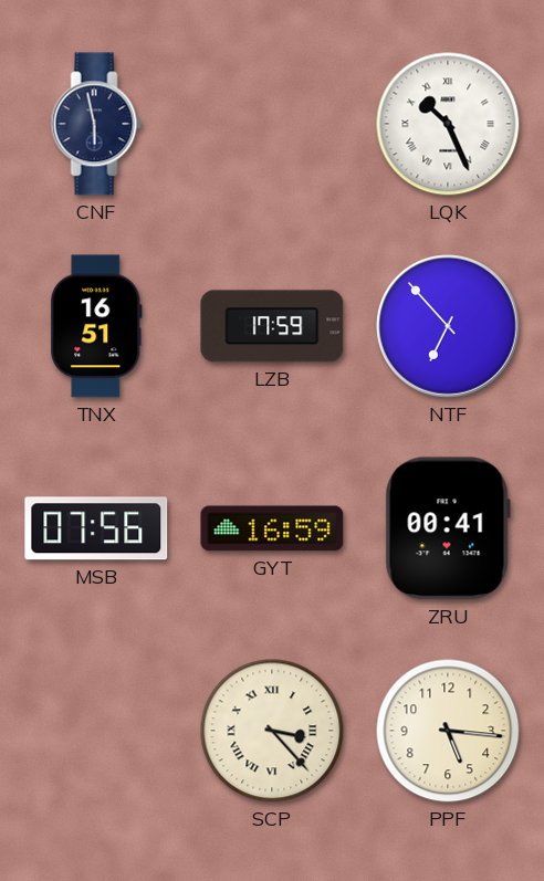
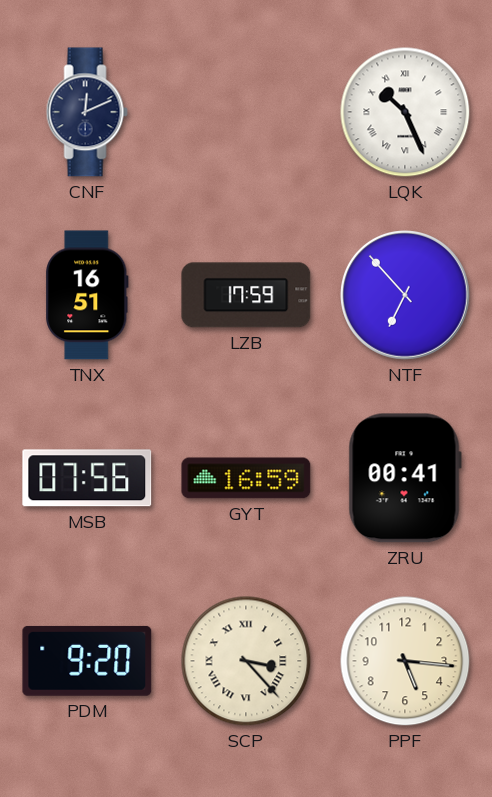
CNF: 5:58 -> 12:11
PDM: none -> 9:20
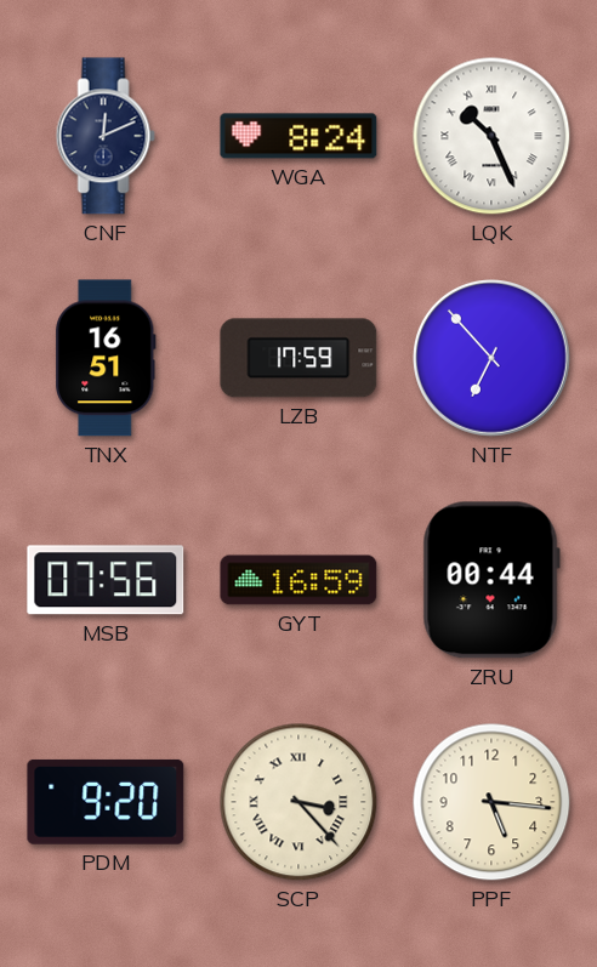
WGA: none -> 8:24
ZRU: 00:41 -> 00:44
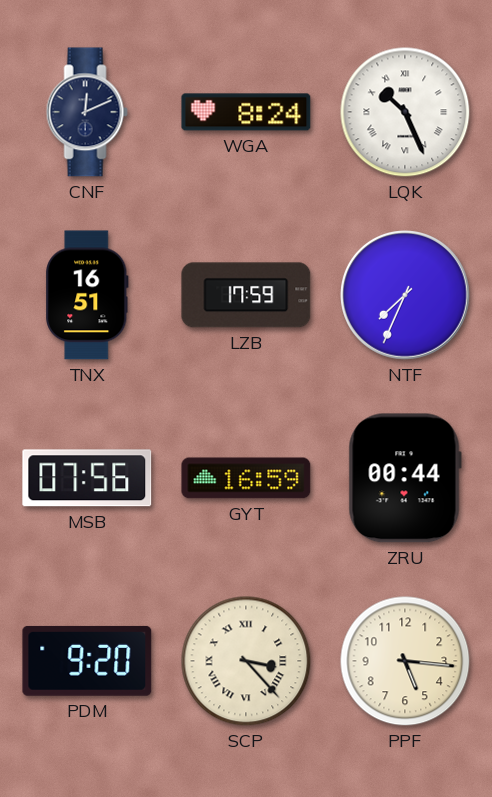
NTF: 6:53 -> 7:34
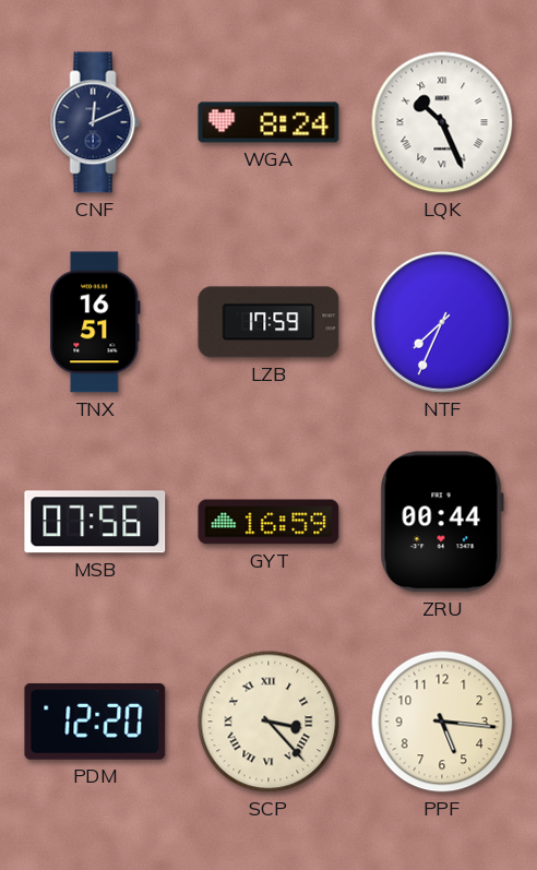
PDM: 9:20 -> 12:20
